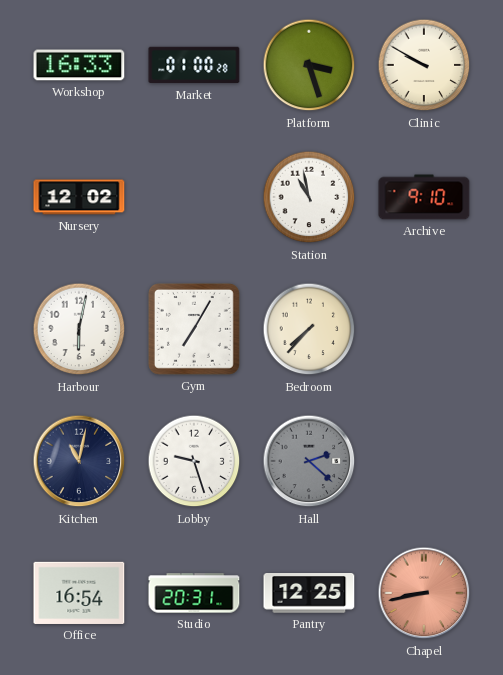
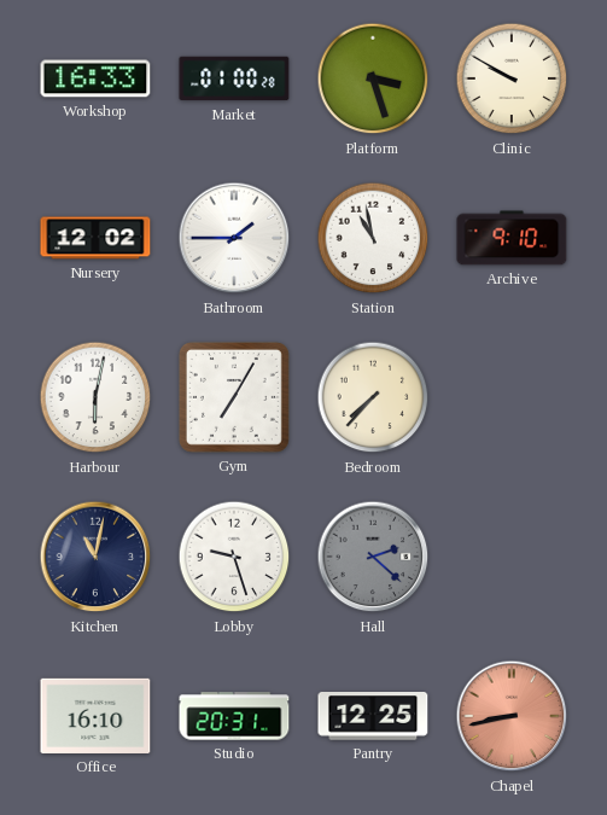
Bathroom: none -> 1:45
Office: 16:54 -> 16:10
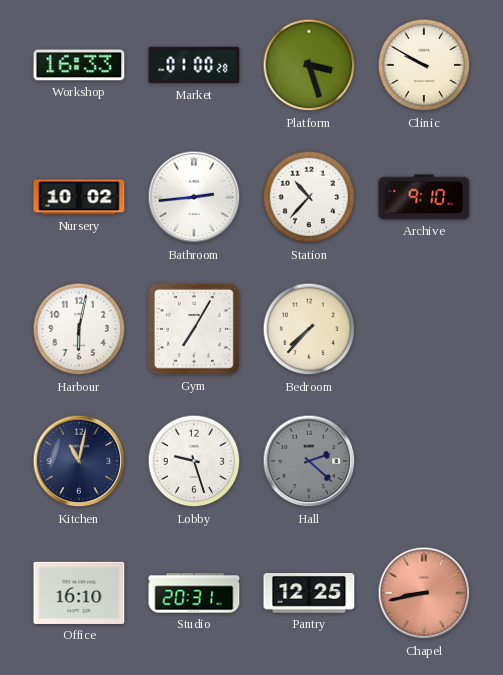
Nursery: 12:02 -> 10:02
Bathroom: 1:45 -> 2:44
Station: 10:58 -> 10:37
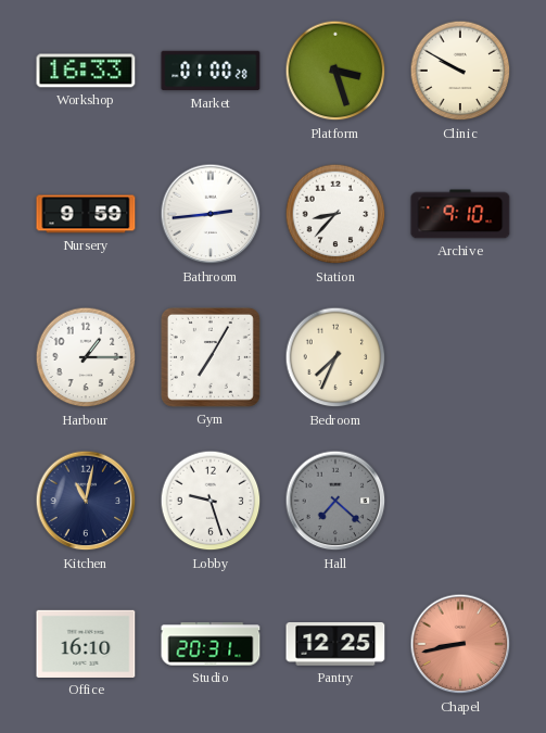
Nursery: 10:02 -> 9:59
Station: 10:37 -> 8:37
Harbour: 6:02 -> 1:15
Bedroom: 7:37 -> 7:34
Hall: 2:22 -> 7:22
